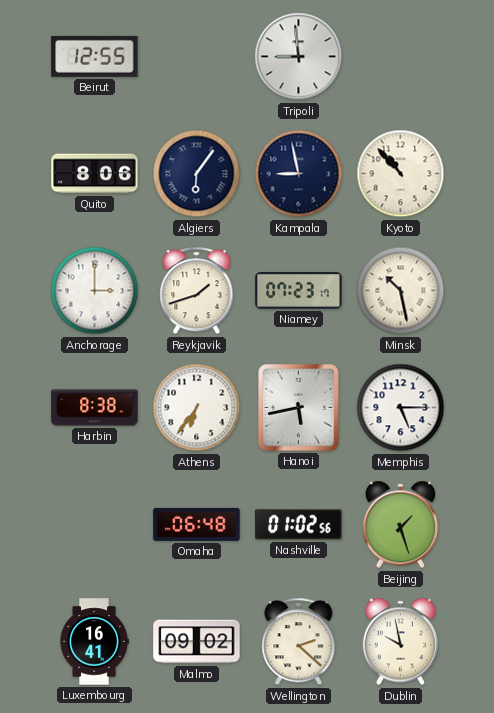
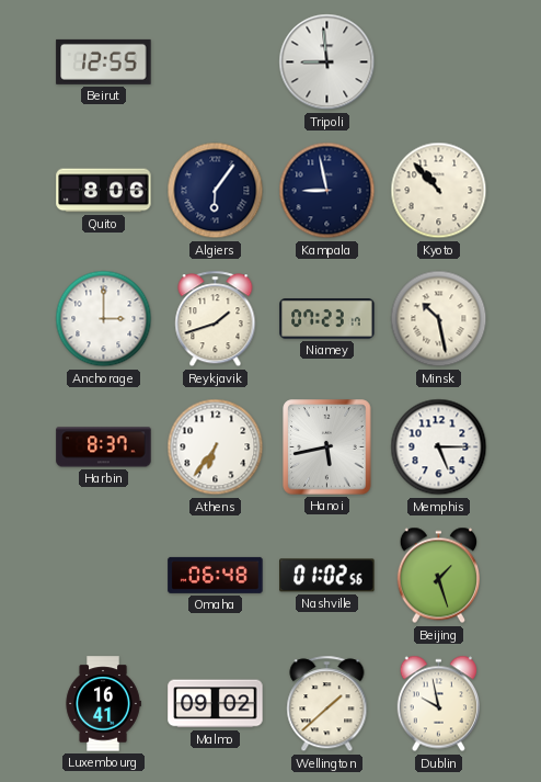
Harbin: 8:38 -> 8:37
Wellington: 2:22 -> 1:38
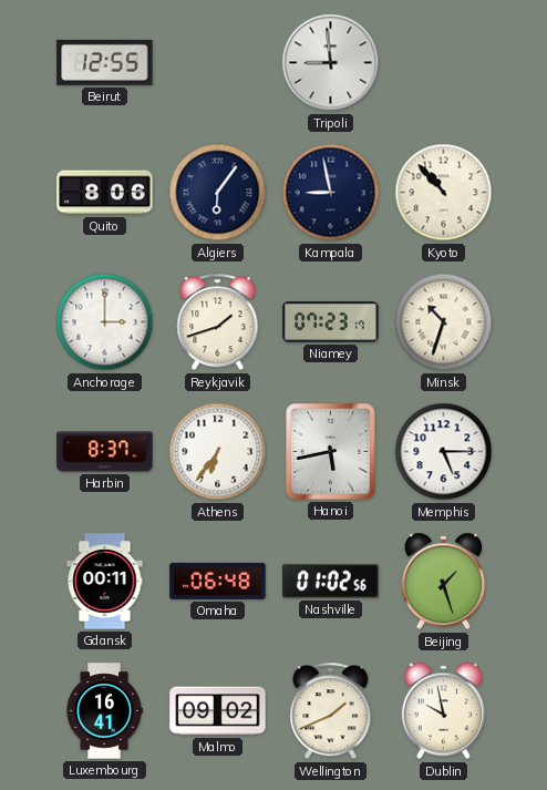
Minsk: 10:28 -> 10:33
Gdansk: none -> 00:11
Wellington: 1:38 -> 1:41
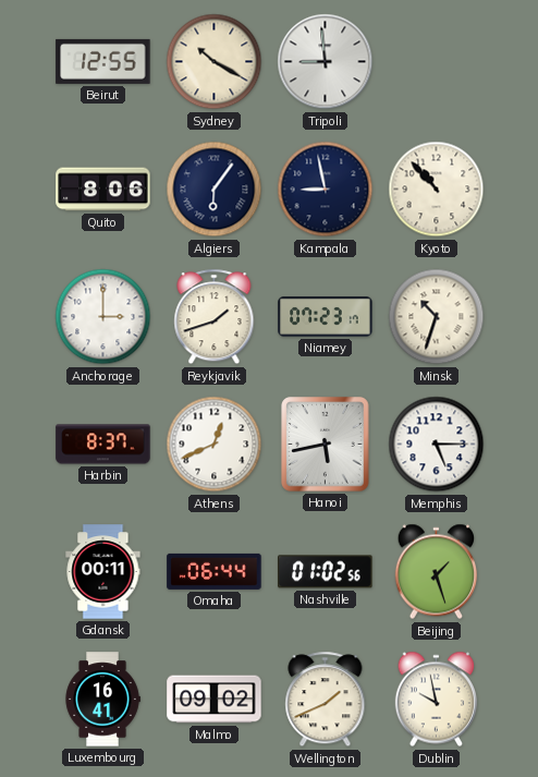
Sydney: none -> 10:20
Athens: 6:36 -> 12:41
Omaha: 06:48 -> 06:44
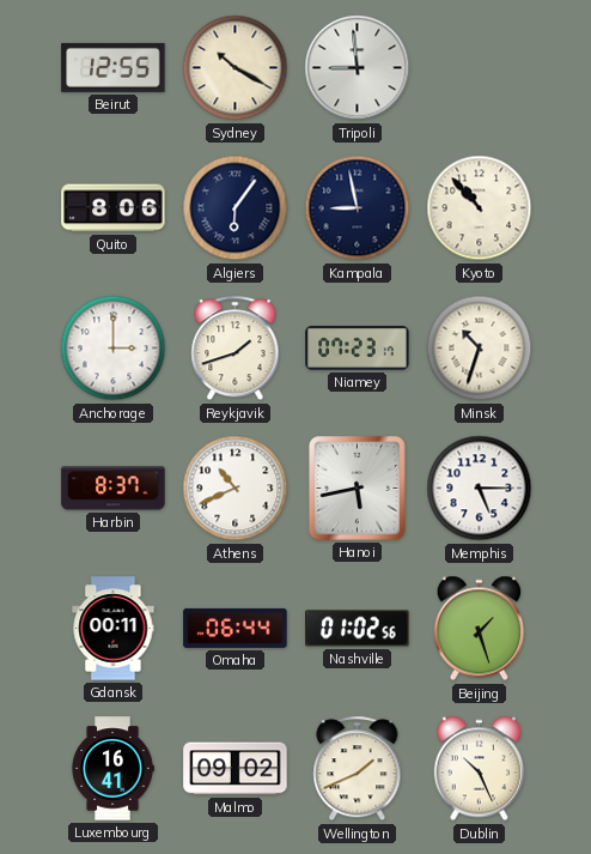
Athens: 12:41 -> 10:41
Dublin: 9:58 -> 10:26
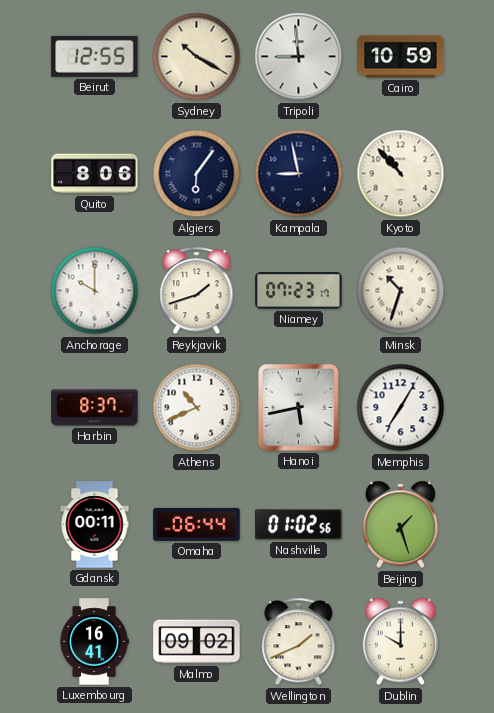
Cairo: none -> 10:59
Anchorage: 3:00 -> 10:00
Memphis: 5:15 -> 7:05
Dublin: 10:26 -> 10:00
